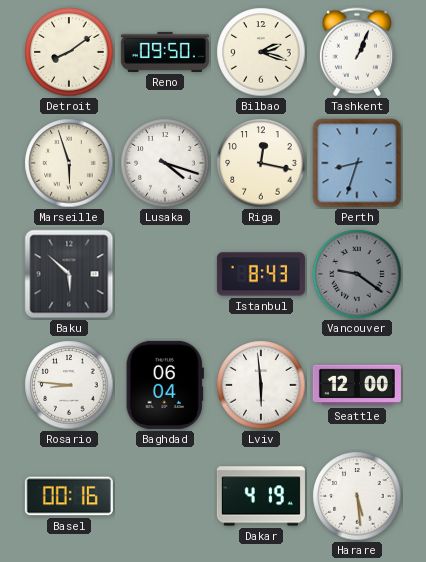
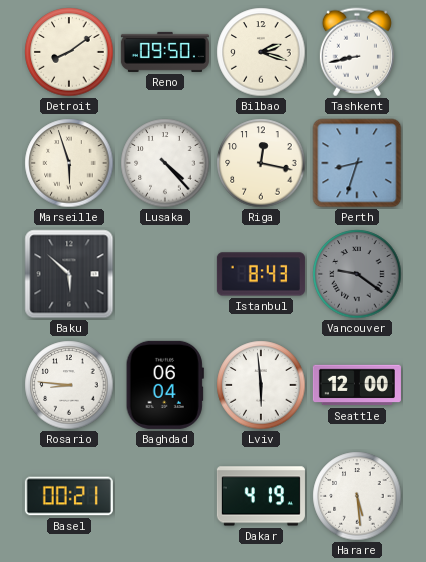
Tashkent: 1:04 -> 8:43
Lusaka: 4:18 -> 4:23
Basel: 00:16 -> 00:21
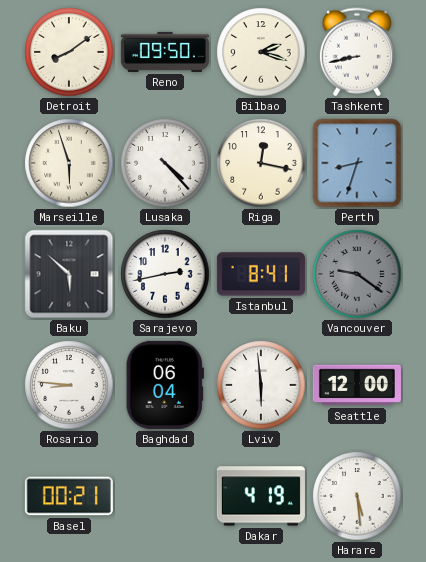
Sarajevo: none -> 2:43
Istanbul: 8:43 -> 8:41
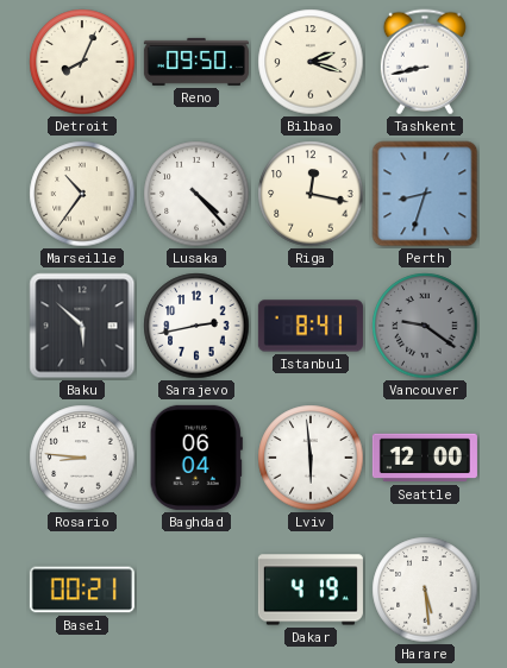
Detroit: 8:09 -> 8:04
Marseille: 5:57 -> 10:36
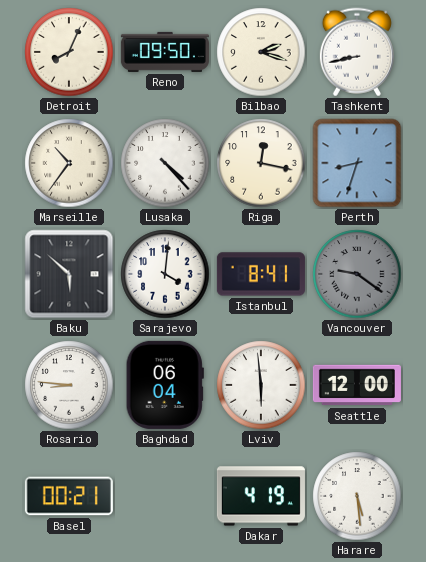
Sarajevo: 2:43 -> 4:01
